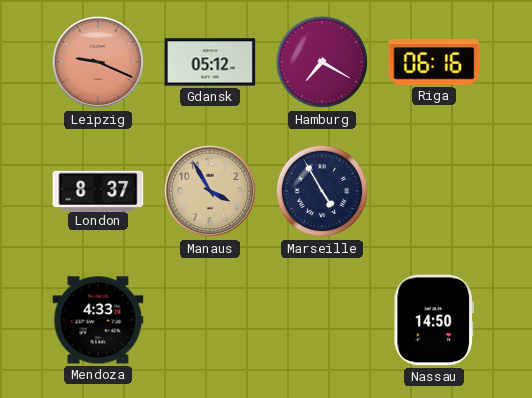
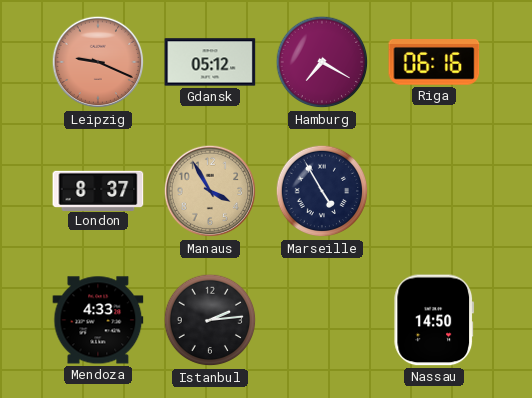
Istanbul: none -> 2:14
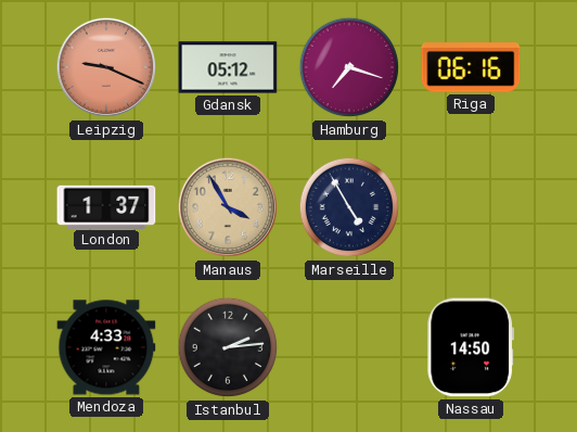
Hamburg: 7:20 -> 7:18
London: 8:37 -> 1:37
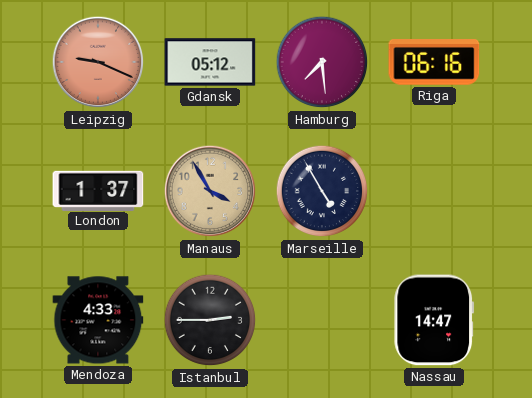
Hamburg: 7:18 -> 7:29
Istanbul: 2:14 -> 2:45
Nassau: 14:50 -> 14:47
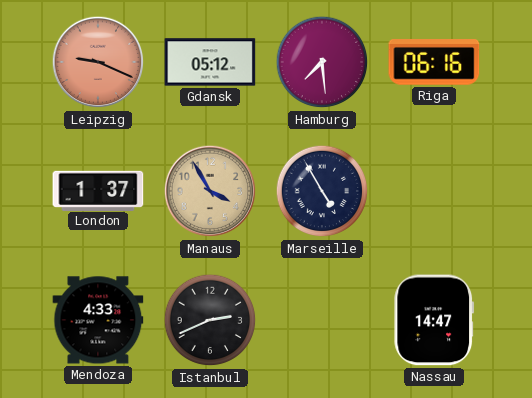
Istanbul: 2:45 -> 2:41
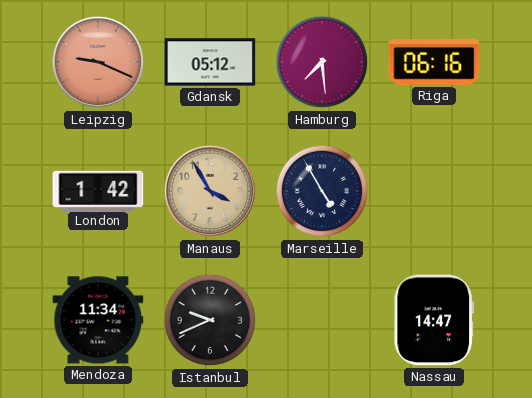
London: 1:37 -> 1:42
Mendoza: 4:33 -> 11:34
Istanbul: 2:41 -> 9:41
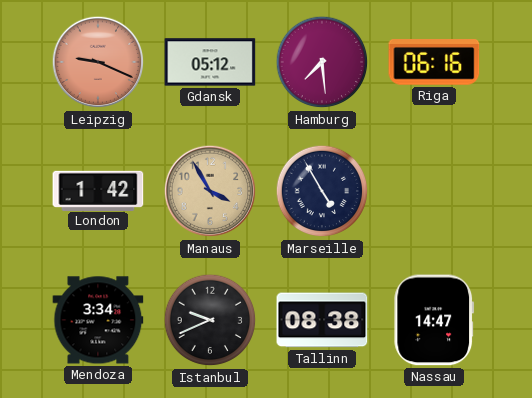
Mendoza: 11:34 -> 3:34
Tallinn: none -> 08:38
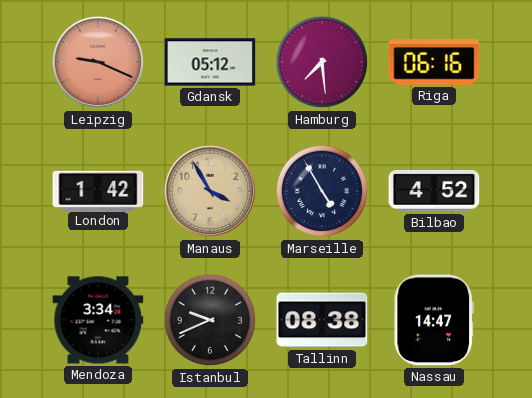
Bilbao: none -> 4:52
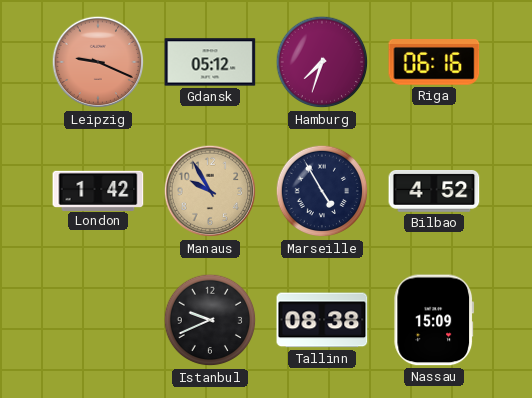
Hamburg: 7:29 -> 7:33
Manaus: 3:55 -> 9:55
Mendoza: 3:34 -> none
Nassau: 14:47 -> 15:09
